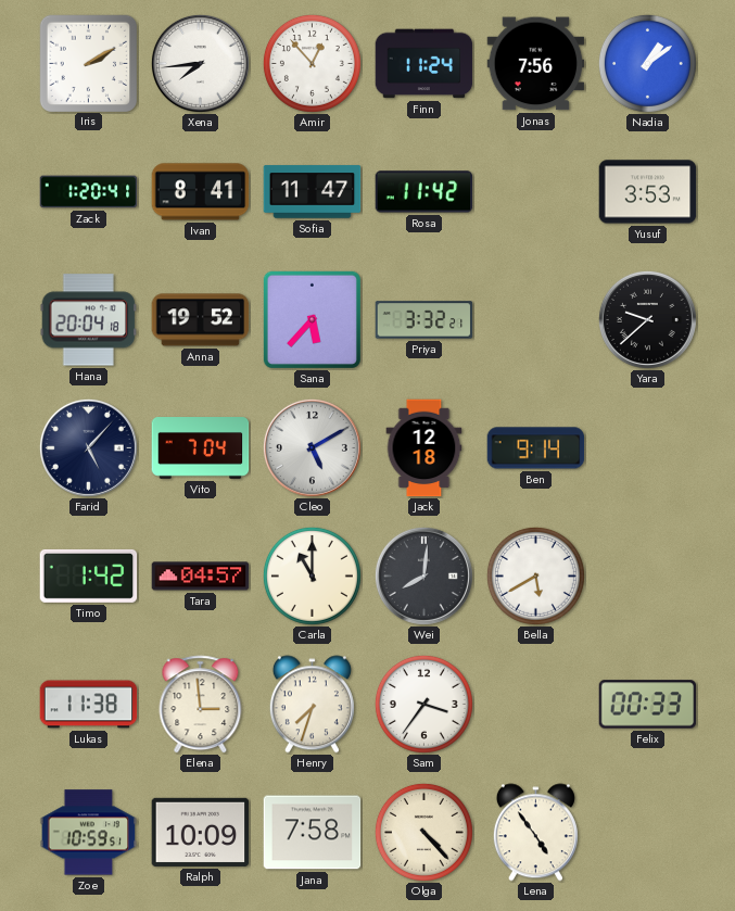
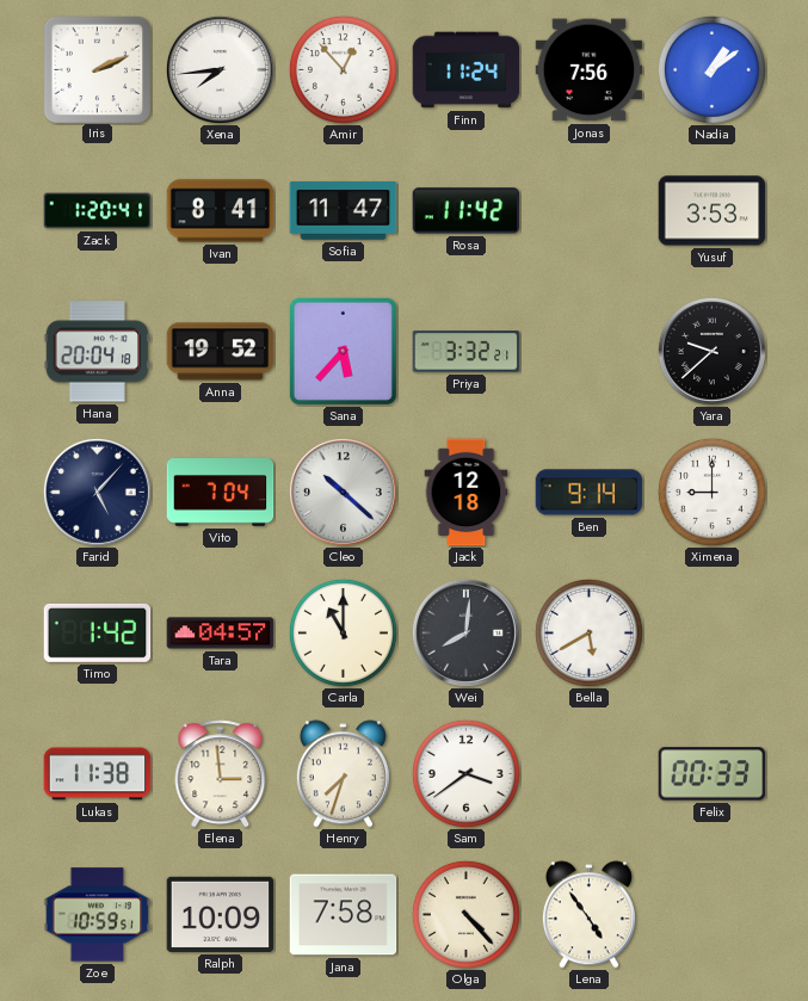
Iris: 2:10 -> 2:11
Cleo: 5:10 -> 10:22
Ximena: none -> 9:00
Sam: 3:36 -> 3:39
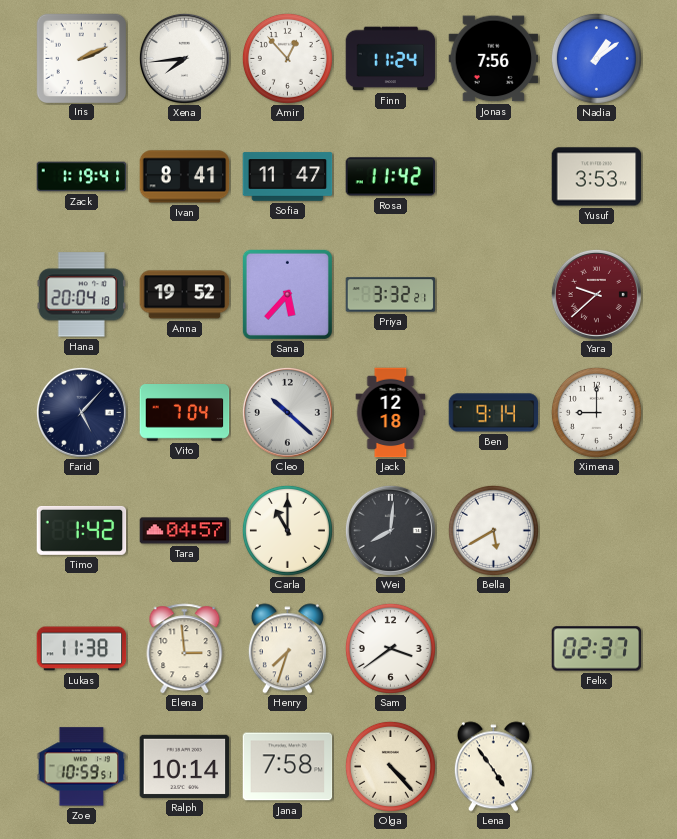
Zack: 1:20 -> 1:19
Yara dial: black -> burgundy
Felix: 00:33 -> 02:37
Ralph: 10:09 -> 10:14
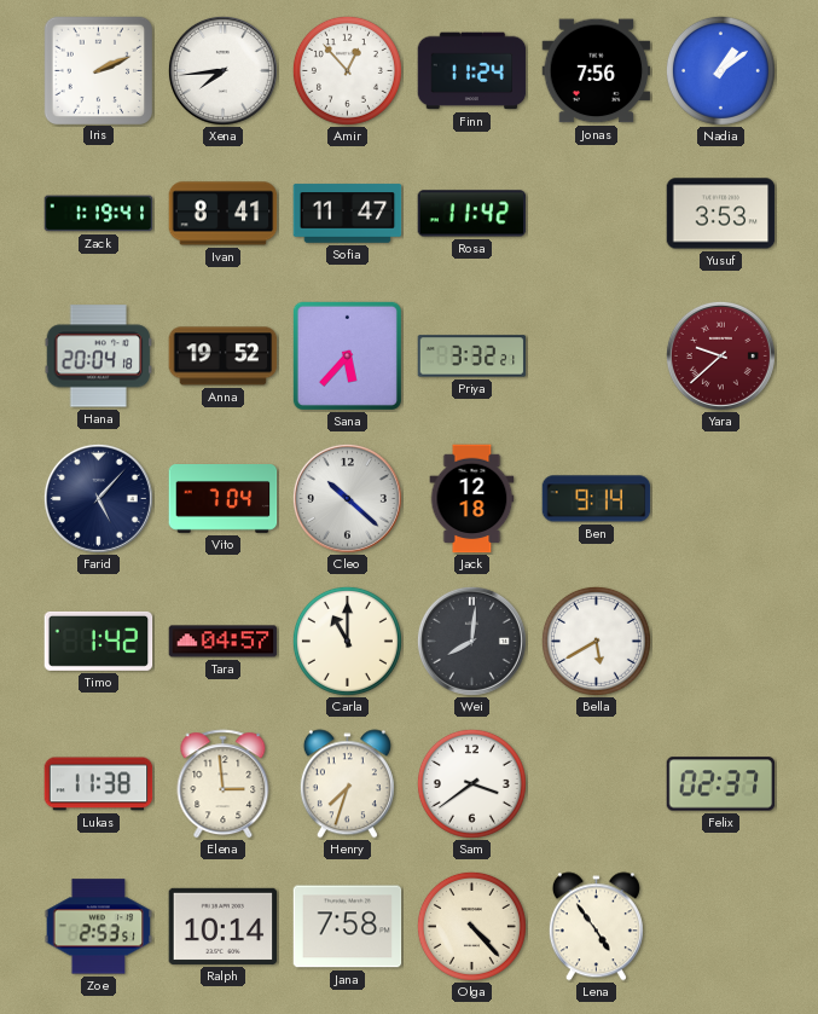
Ximena: 9:00 -> none
Zoe: 10:59 -> 2:53
